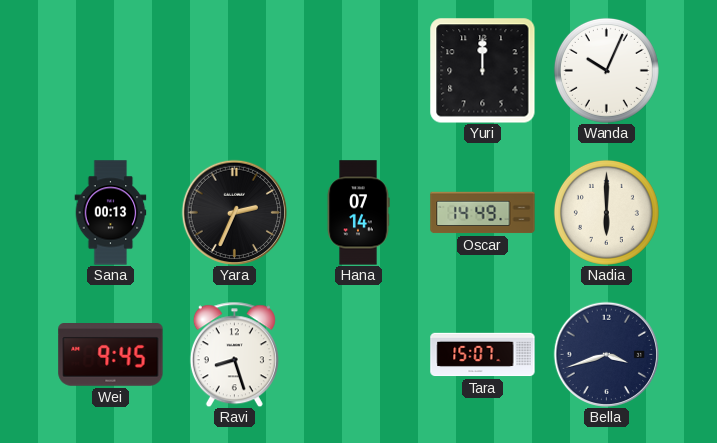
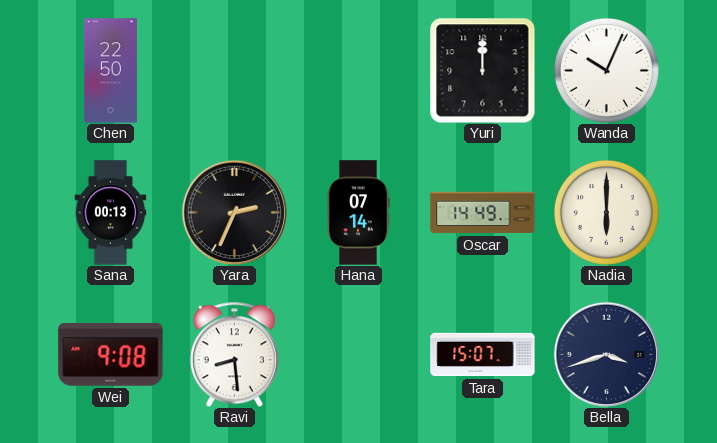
Chen: none -> 22:50
Wei: 9:45 -> 9:08
Ravi: 8:27 -> 8:29
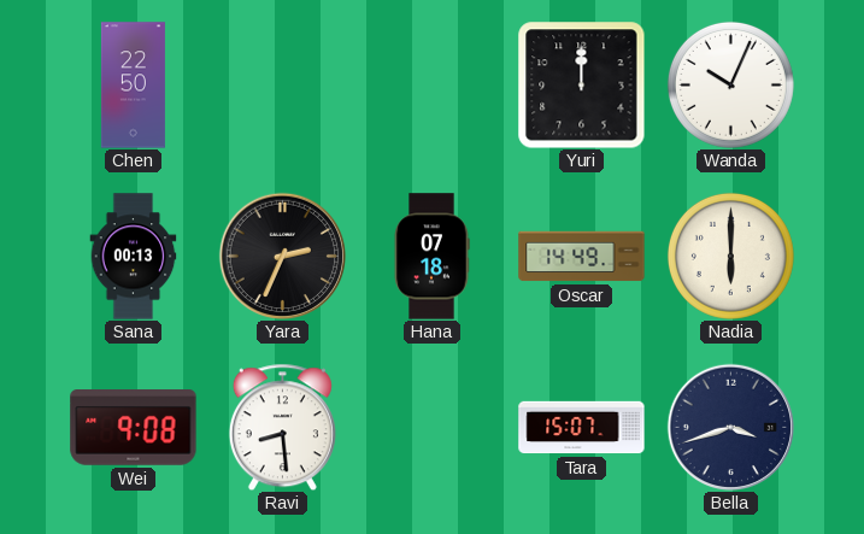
Hana: 07:14 -> 07:18
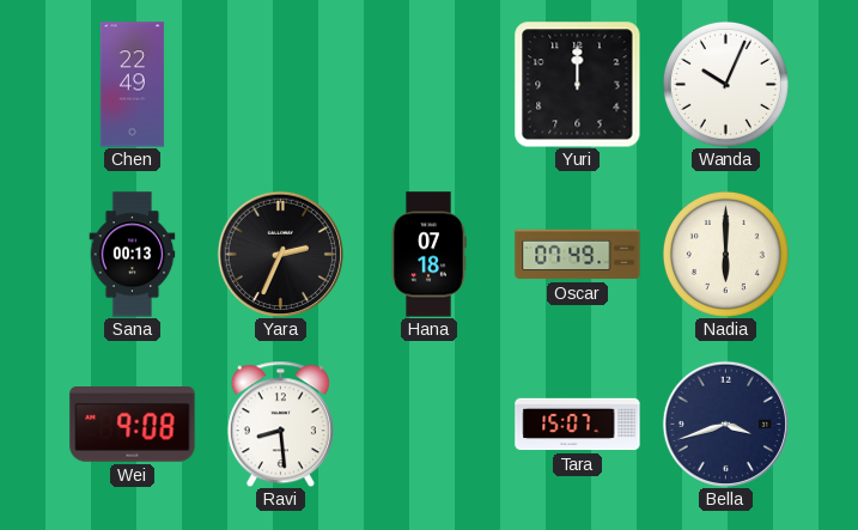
Chen: 22:50 -> 22:49
Oscar: 14:49 -> 07:49
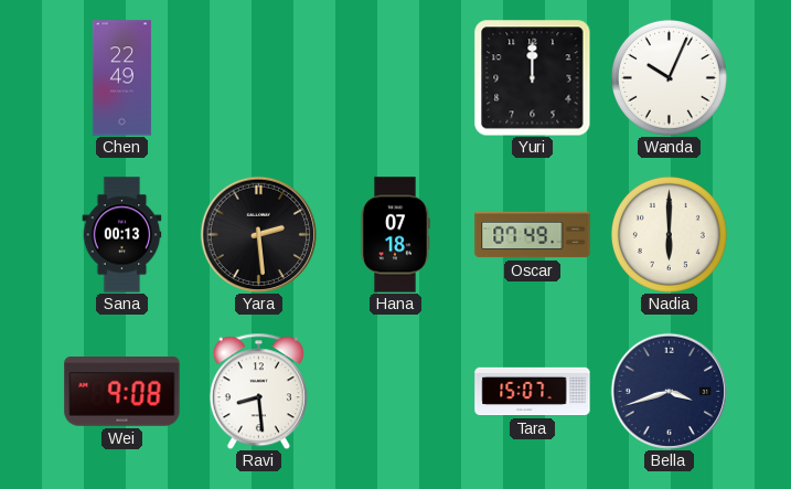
Yara: 2:34 -> 2:29
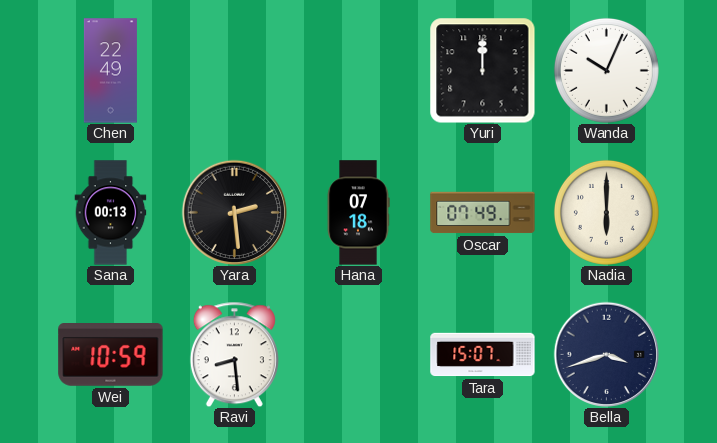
Wei: 9:08 -> 10:59
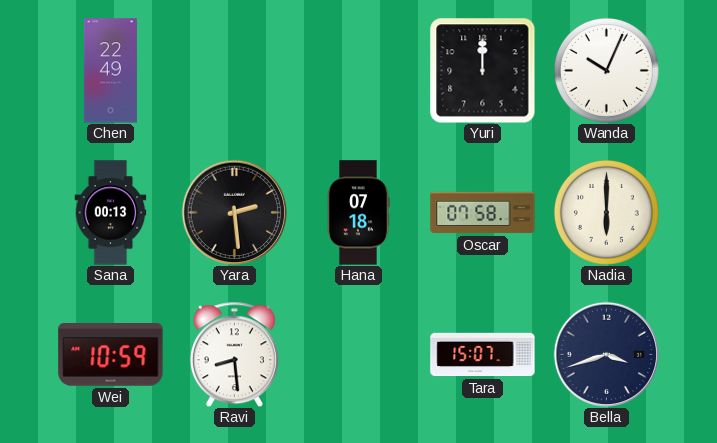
Oscar: 07:49 -> 07:58
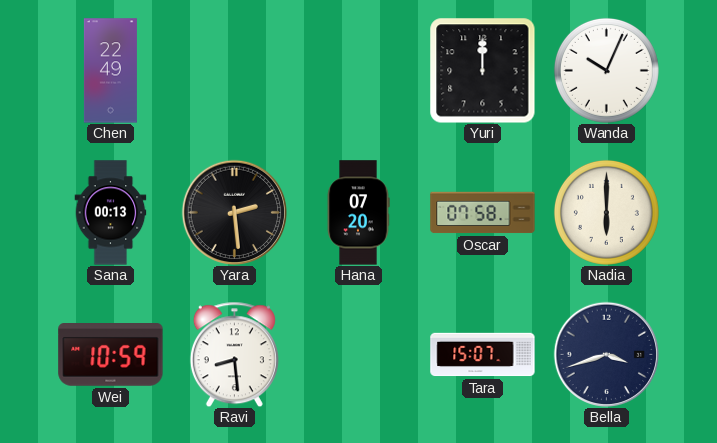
Hana: 07:18 -> 07:20
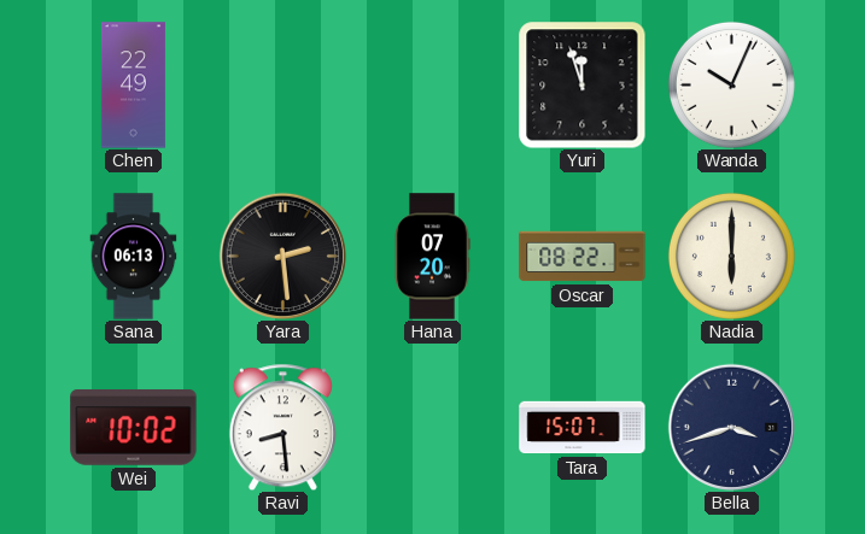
Yuri: 12:00 -> 11:57
Sana: 00:13 -> 06:13
Oscar: 07:58 -> 08:22
Wei: 10:59 -> 10:02
